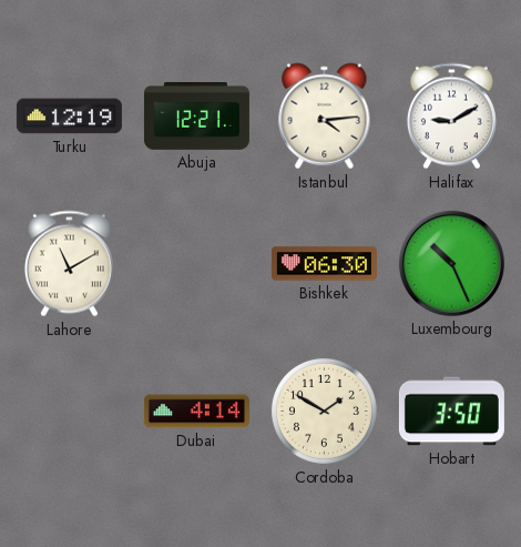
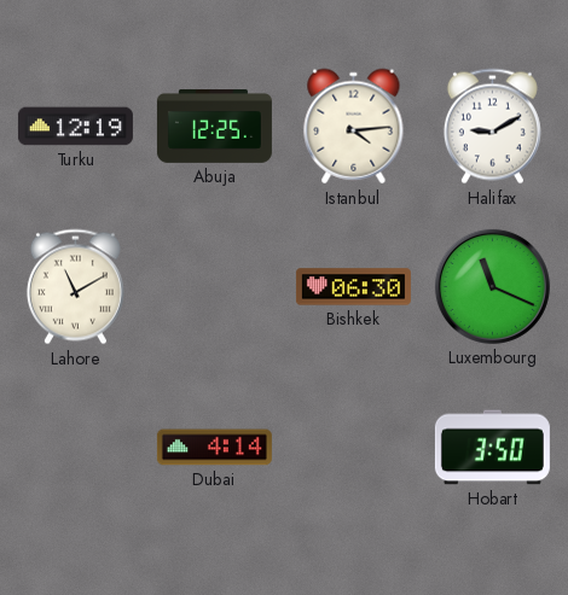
Abuja: 12:21 -> 12:25
Luxembourg: 10:26 -> 11:19
Cordoba: 1:50 -> none
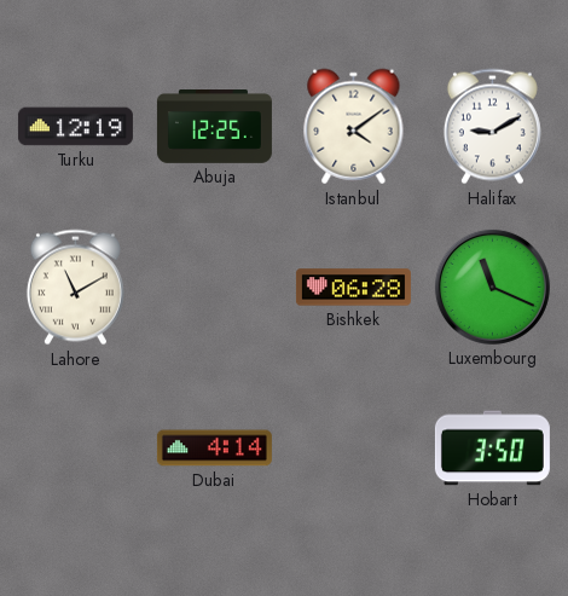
Istanbul: 4:14 -> 4:09
Bishkek: 06:30 -> 06:28
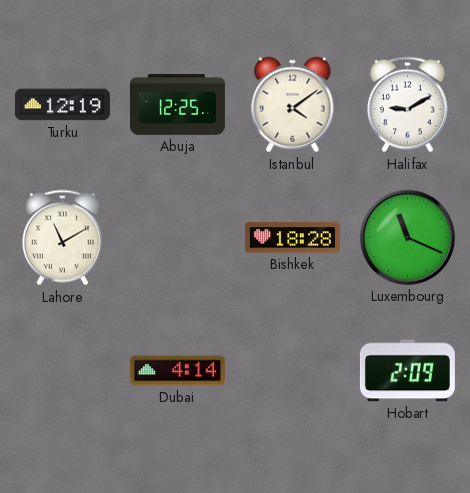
Bishkek: 06:28 -> 18:28
Hobart: 3:50 -> 2:09
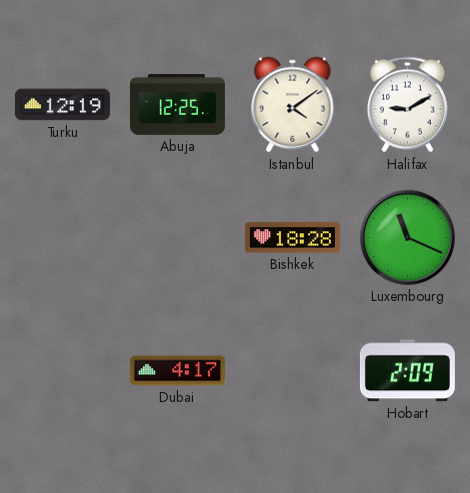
Lahore: 11:10 -> none
Dubai: 4:14 -> 4:17
